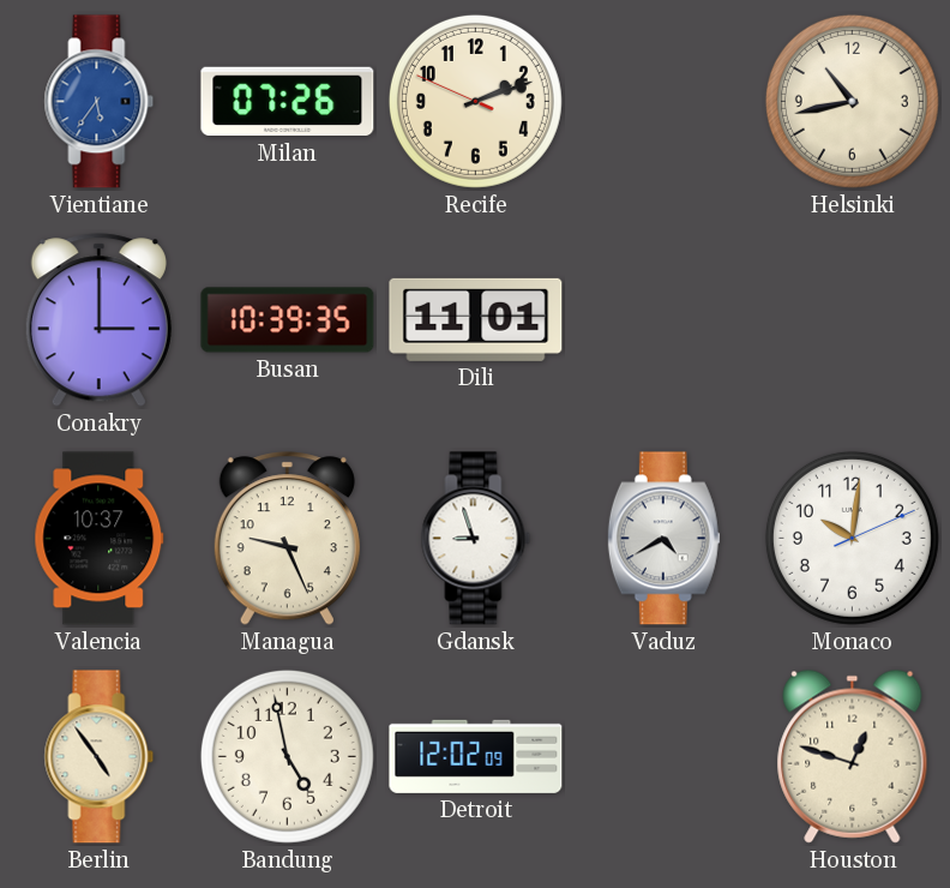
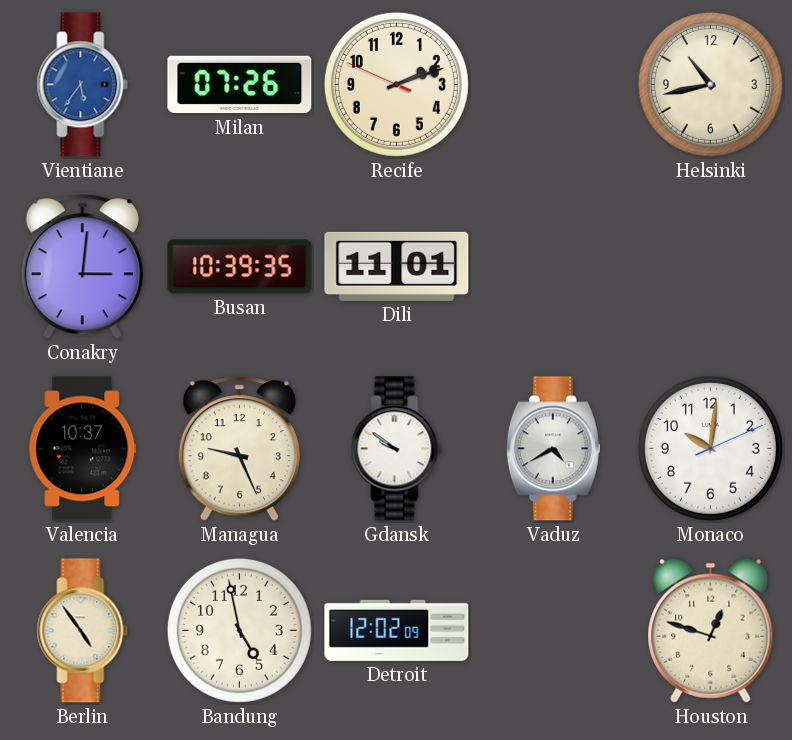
Conakry: 3:00 -> 3:01
Gdansk: 8:57 -> 9:51
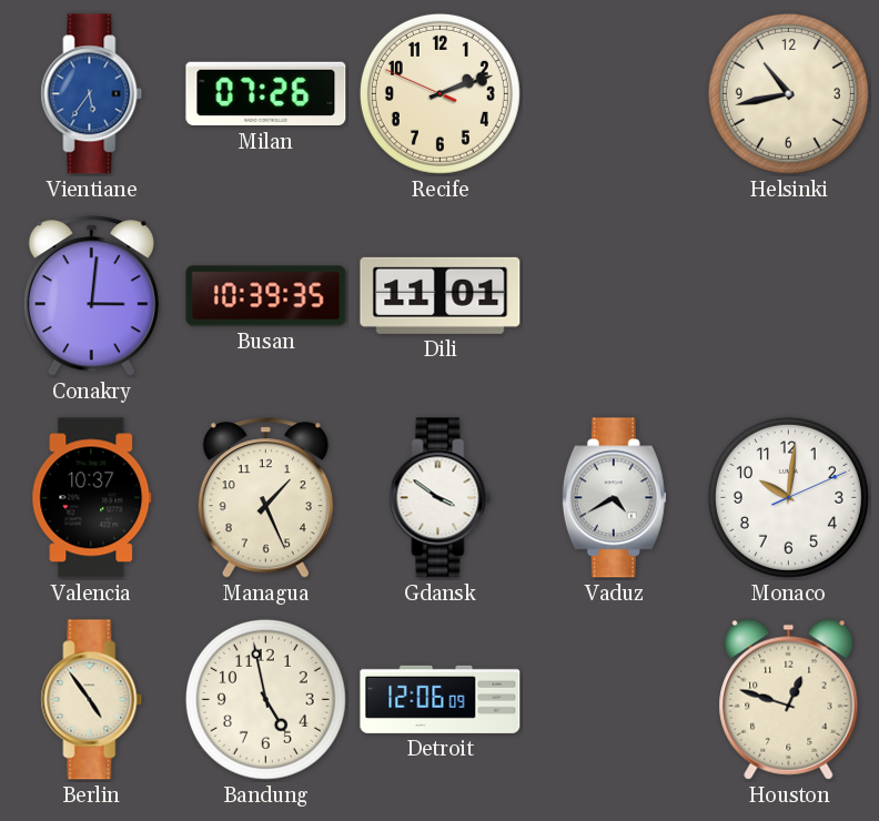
Managua: 9:26 -> 1:26
Gdansk: 9:51 -> 3:51
Detroit: 12:02 -> 12:06
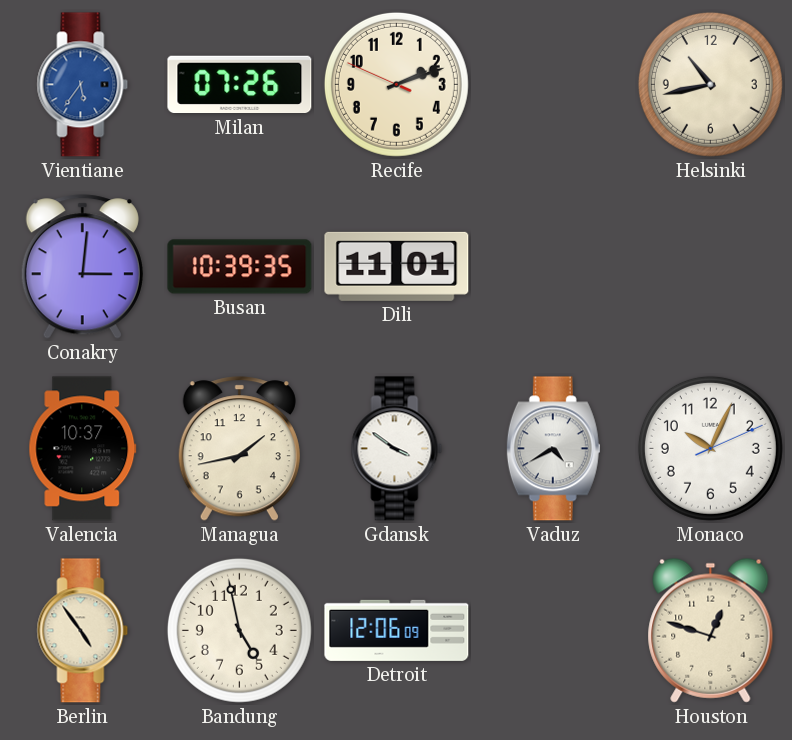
Managua: 1:26 -> 1:43
Monaco: 10:01 -> 10:04
